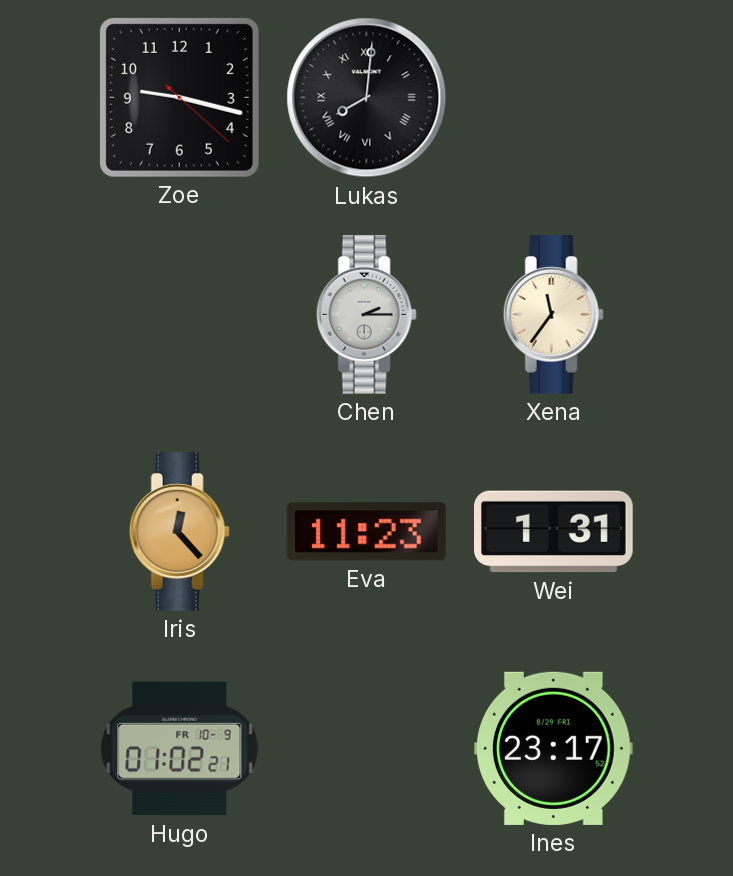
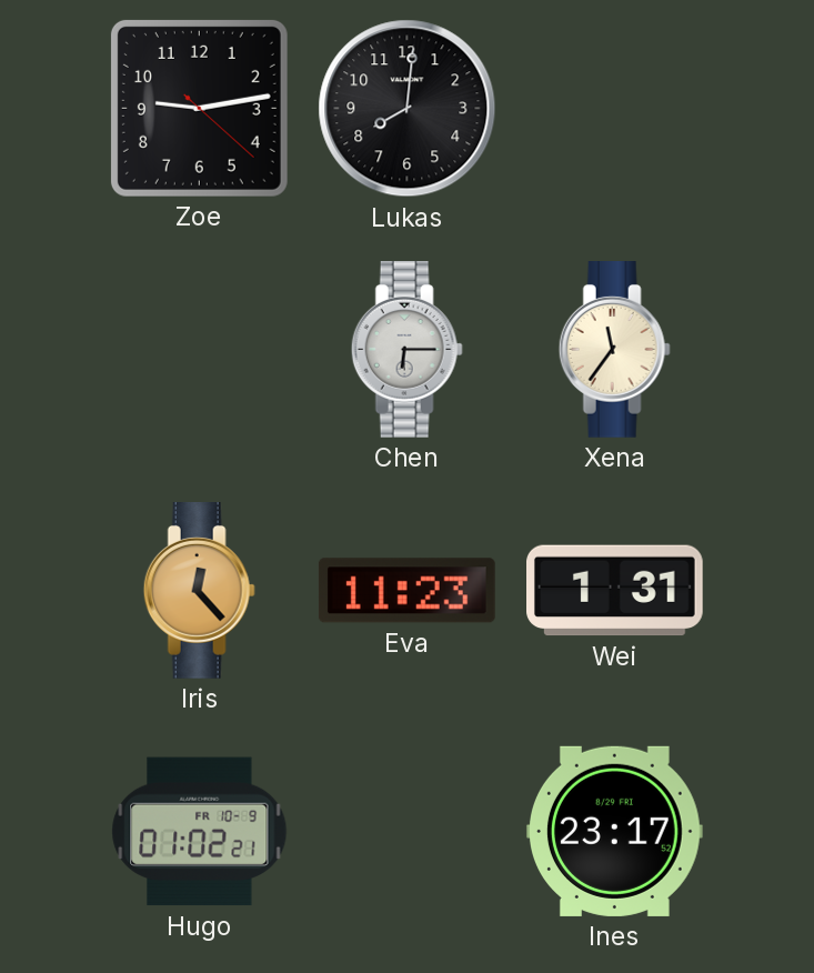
Zoe: 9:17 -> 9:13
Lukas numerals: Roman -> Arabic
Chen: 2:15 -> 6:15
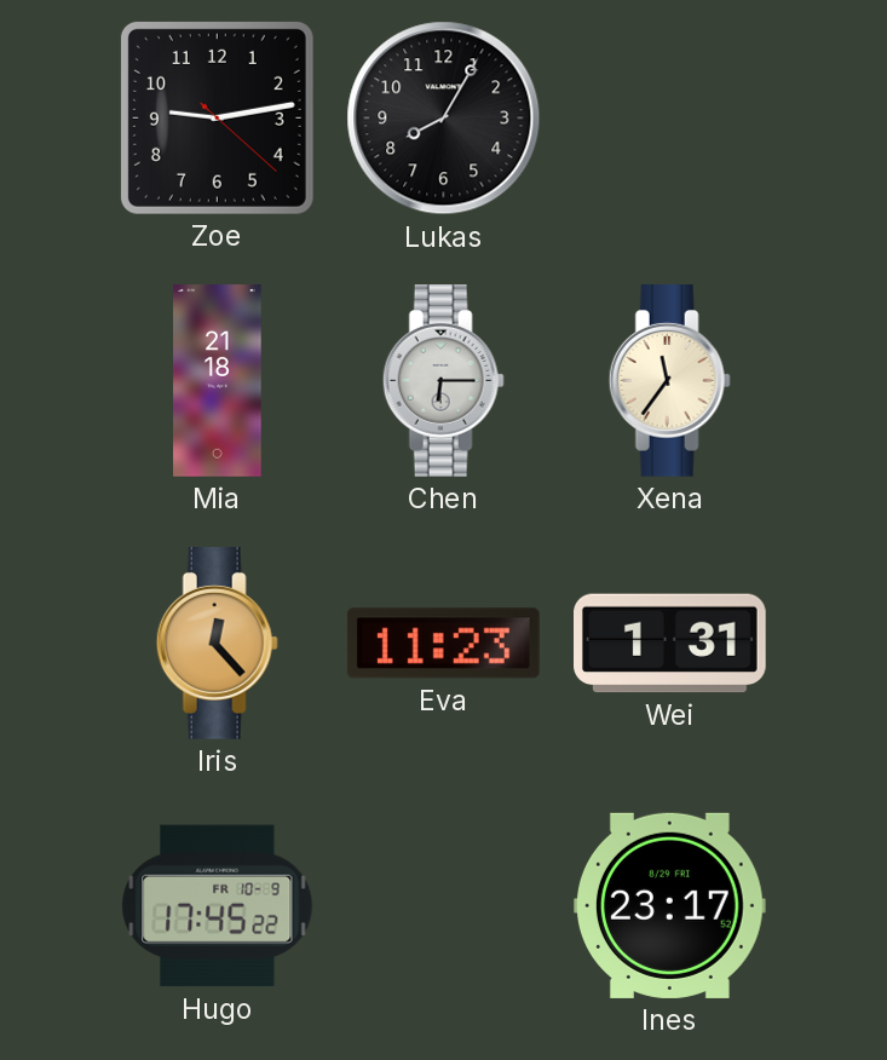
Lukas: 8:01 -> 8:05
Mia: none -> 21:18
Hugo: 01:02 -> 17:45
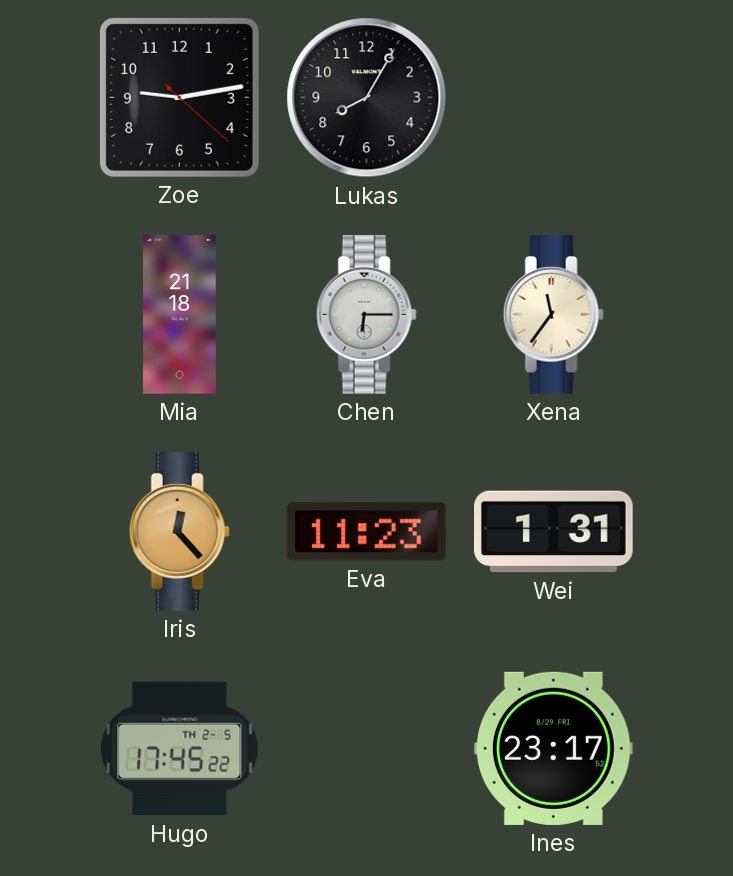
Hugo date: FR 10-9 -> TH 2-5
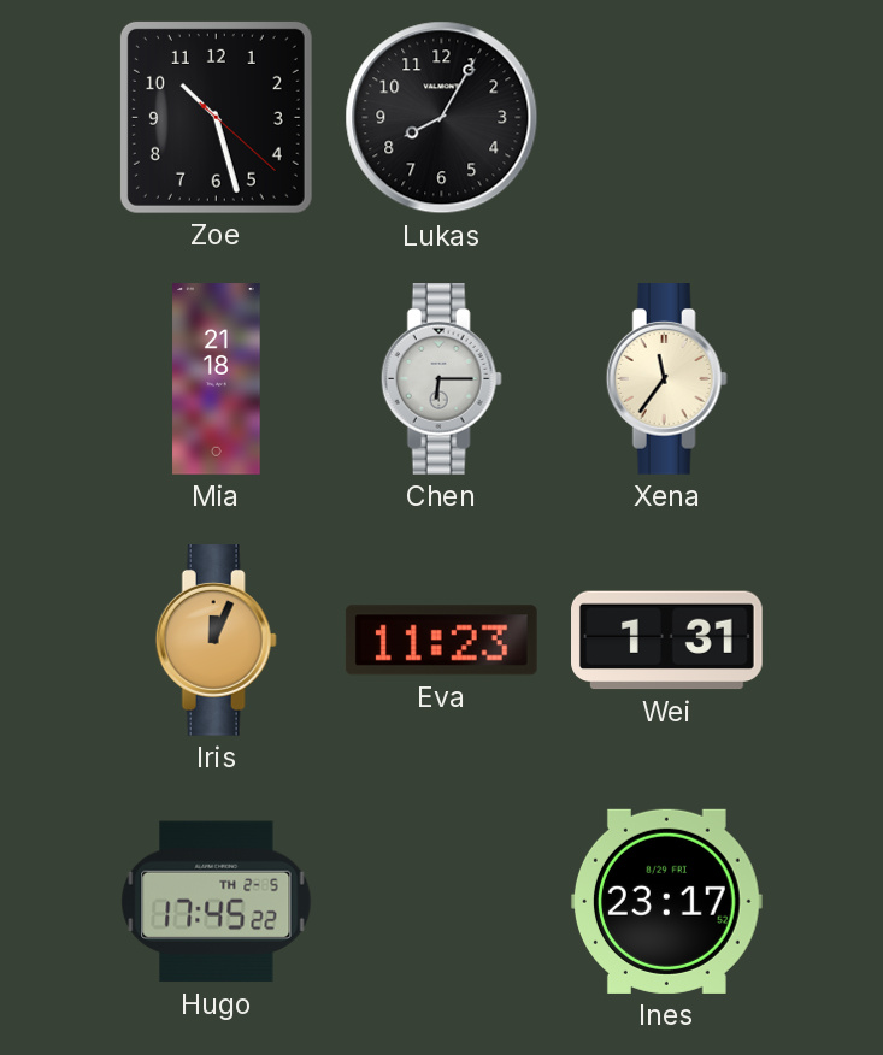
Zoe: 9:13 -> 10:27
Iris: 12:23 -> 12:04
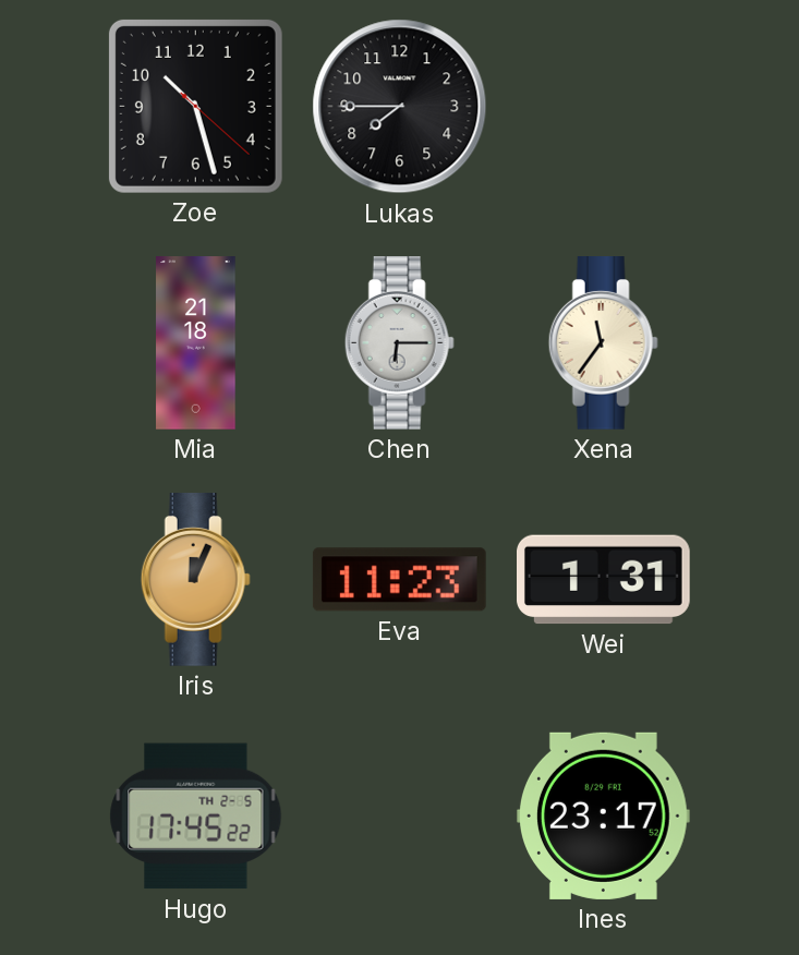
Lukas: 8:05 -> 7:45
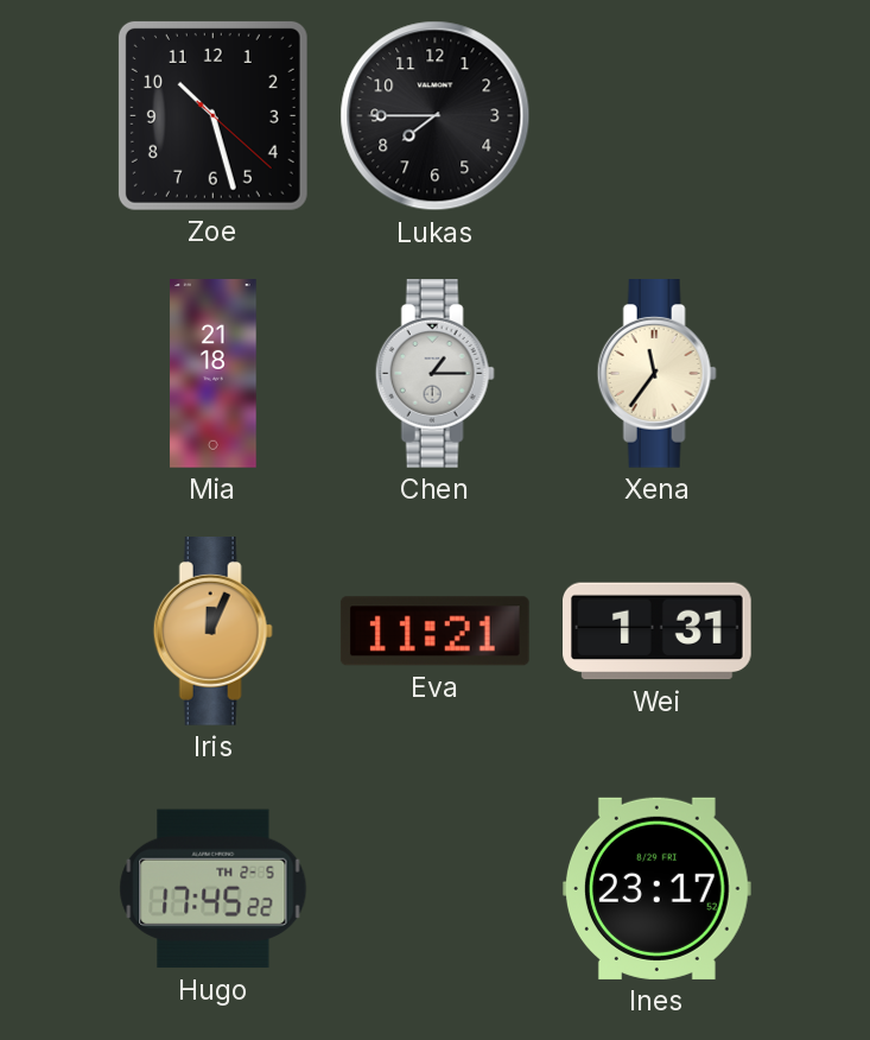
Chen: 6:15 -> 1:15
Eva: 11:23 -> 11:21
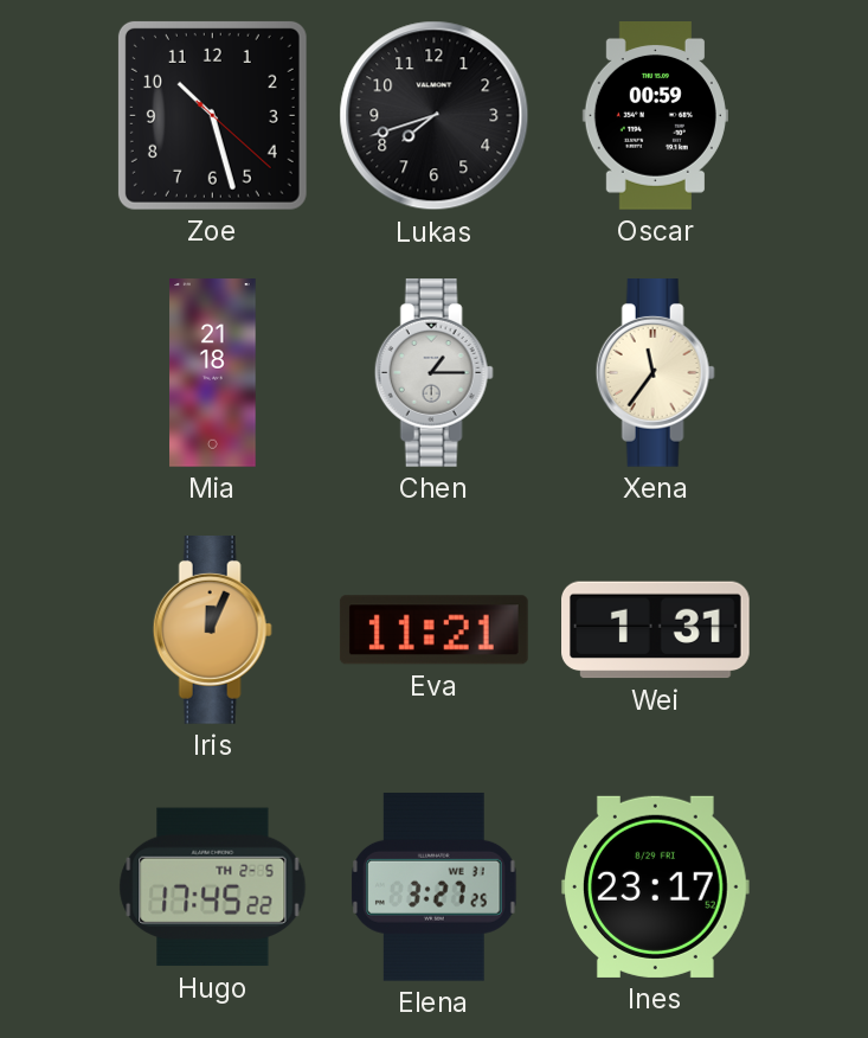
Lukas: 7:45 -> 7:42
Oscar: none -> 00:59
Elena: none -> 3:27
